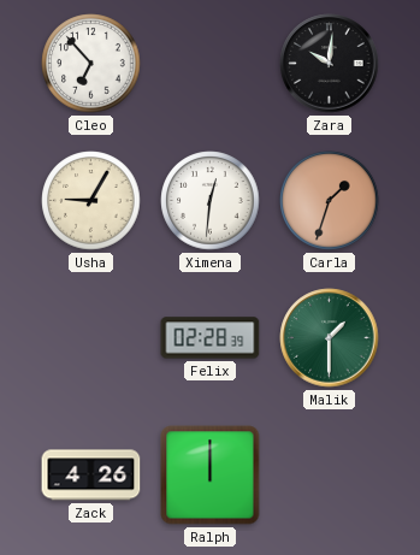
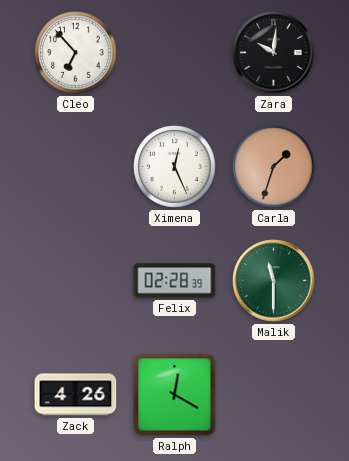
Usha: 9:05 -> none
Ximena: 12:31 -> 12:26
Malik: 1:30 -> 11:30
Ralph: 12:00 -> 12:20
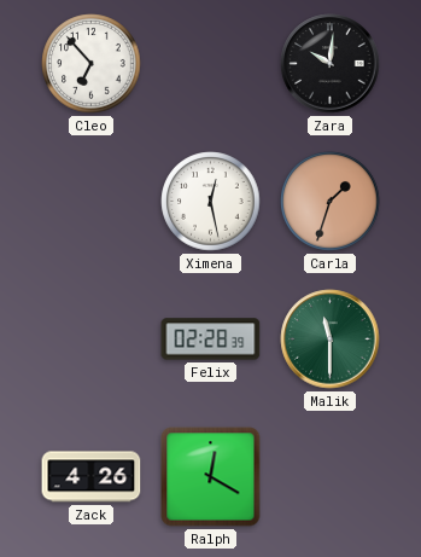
Ximena: 12:26 -> 12:28
